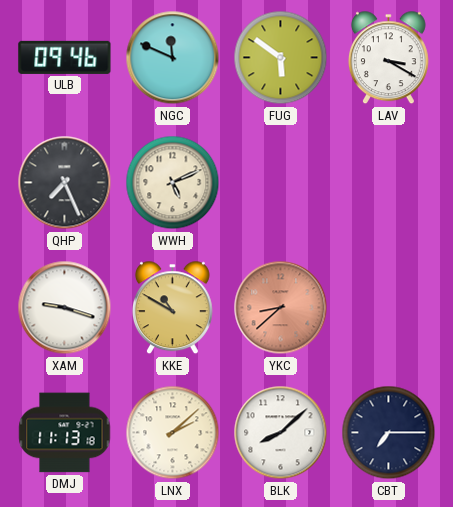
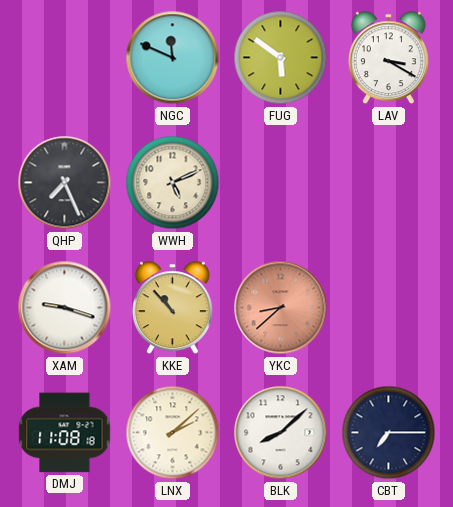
ULB: 09:46 -> none
KKE: 10:50 -> 10:53
DMJ: 11:13 -> 11:08
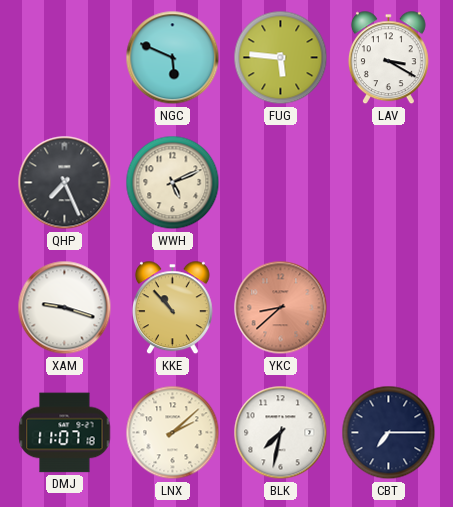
NGC: 11:49 -> 5:49
FUG: 5:51 -> 5:46
DMJ: 11:08 -> 11:07
BLK: 8:08 -> 7:32
